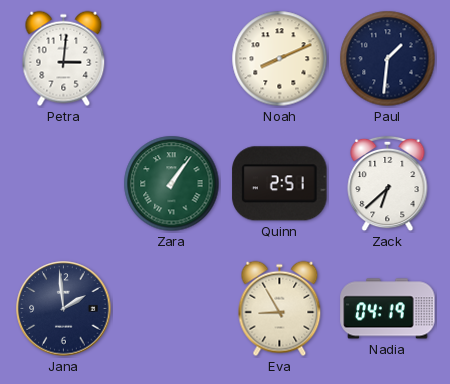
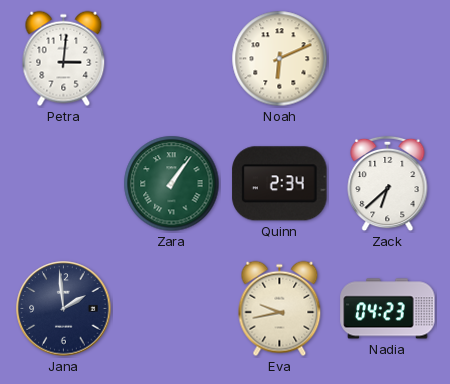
Noah: 8:11 -> 6:11
Paul: 1:31 -> none
Quinn: 2:51 -> 2:34
Eva: 8:55 -> 9:43
Nadia: 04:19 -> 04:23
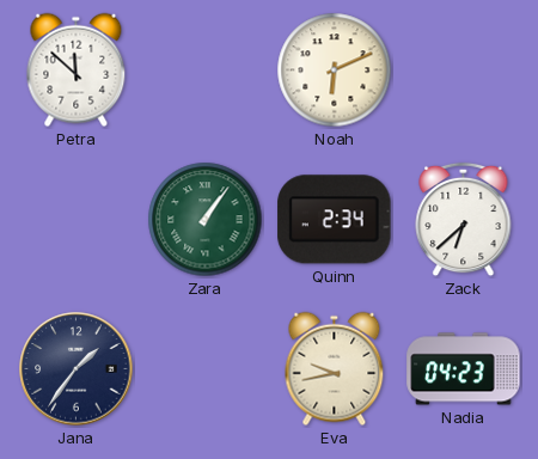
Petra: 3:01 -> 11:52
Jana: 1:59 -> 1:36
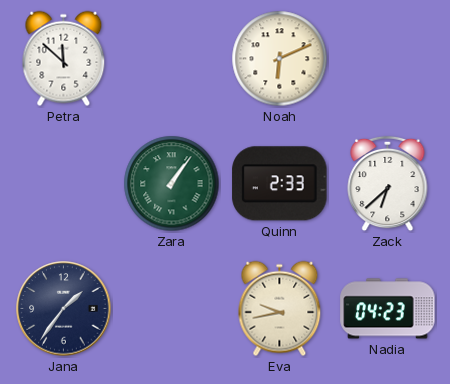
Quinn: 2:34 -> 2:33
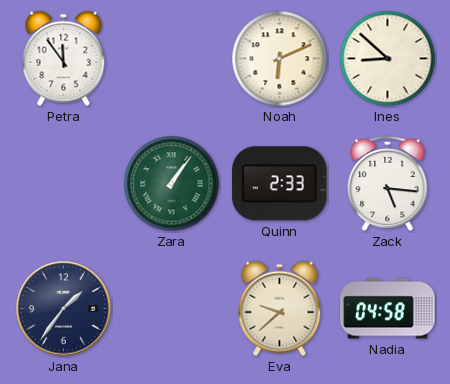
Petra: 11:52 -> 11:54
Ines: none -> 8:52
Zack: 6:38 -> 5:16
Eva: 9:43 -> 9:38
Nadia: 04:23 -> 04:58
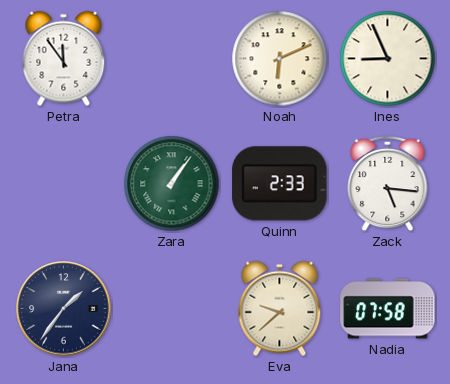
Ines: 8:52 -> 8:56
Nadia: 04:58 -> 07:58
